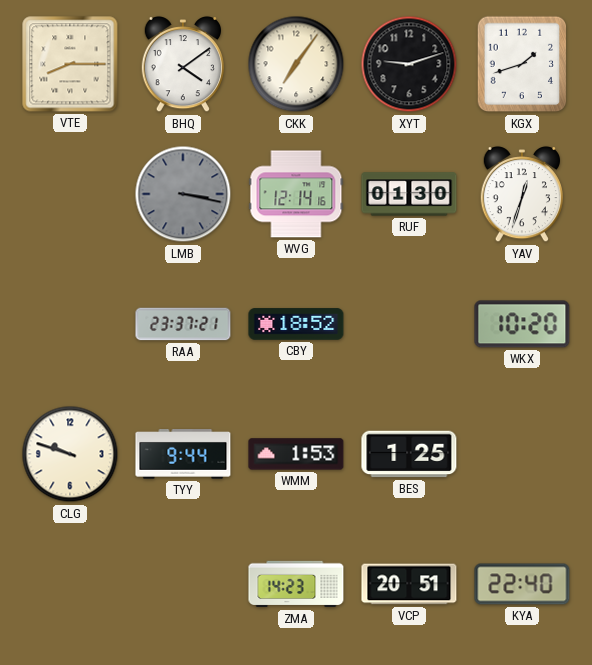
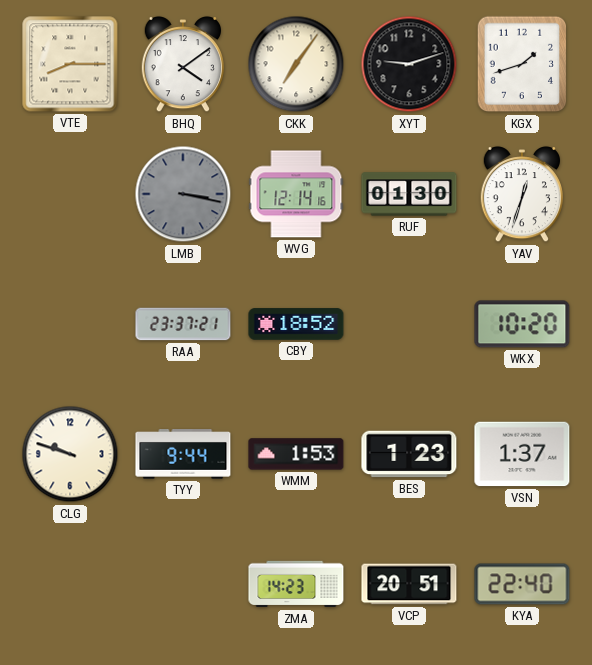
BES: 1:25 -> 1:23
VSN: none -> 1:37
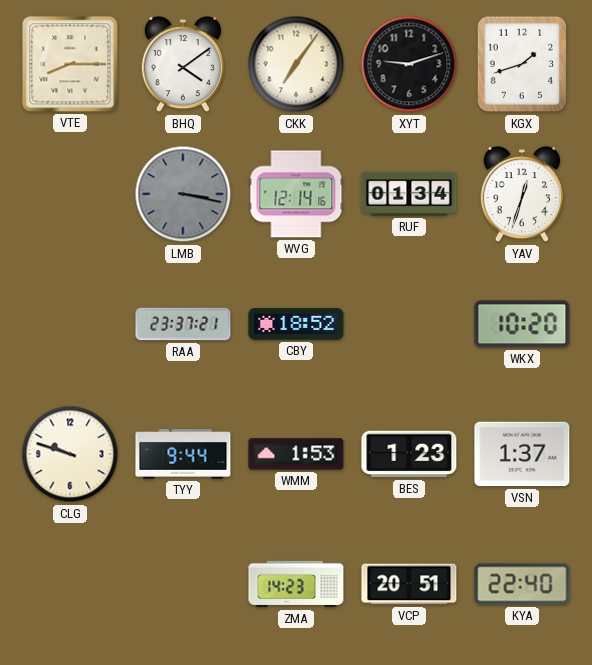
RUF: 01:30 -> 01:34
